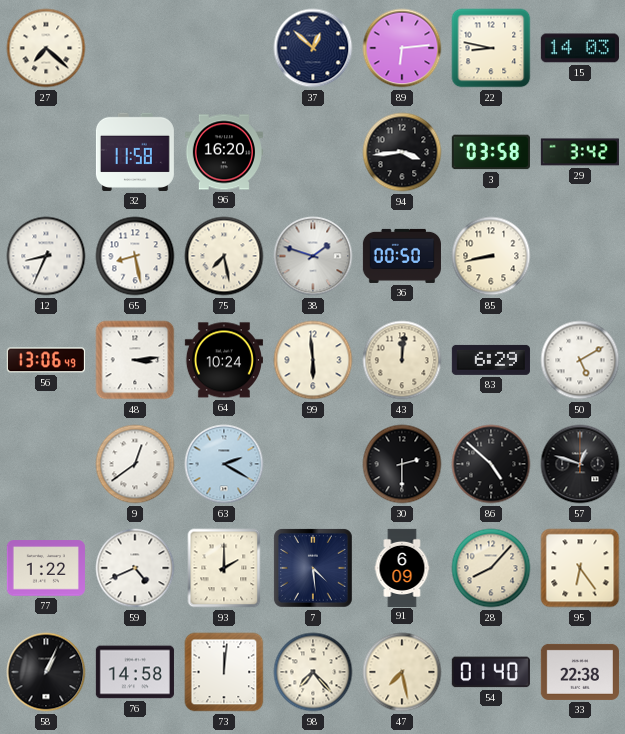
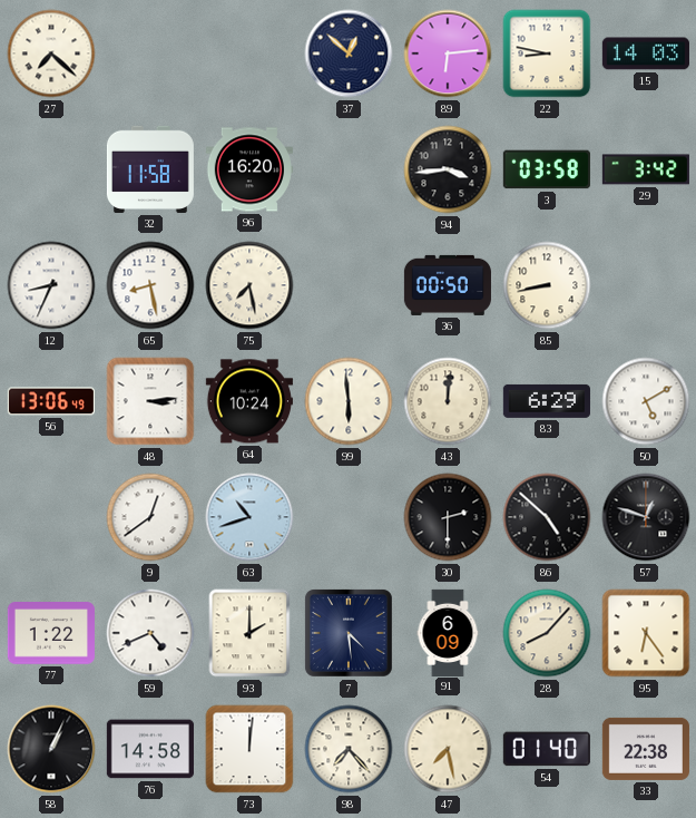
38: 1:48 -> none
63: 2:20 -> 10:42
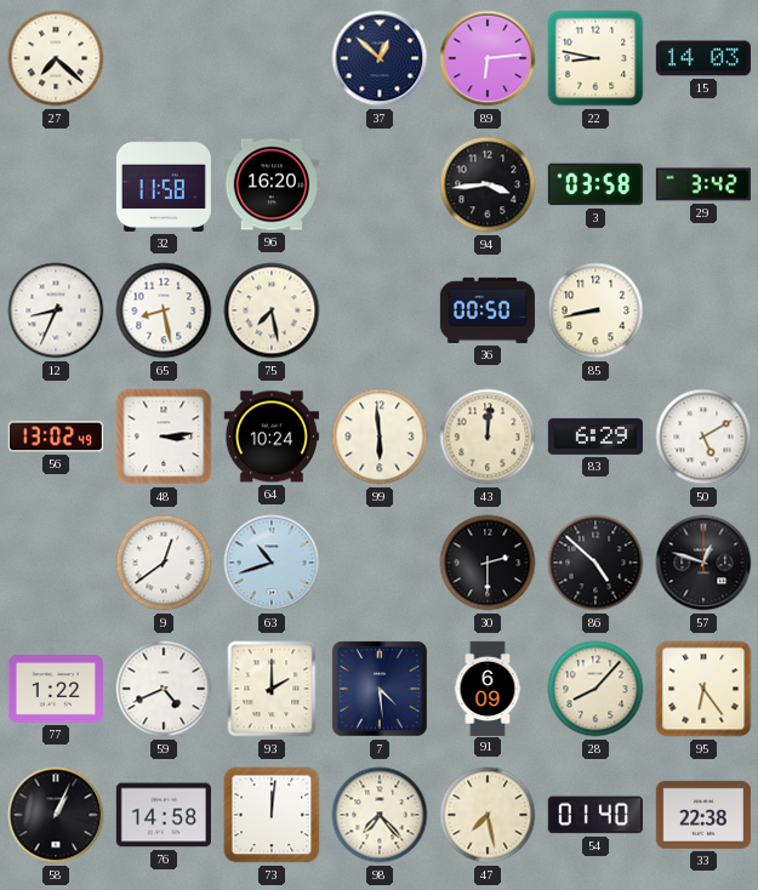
56: 13:06 -> 13:02
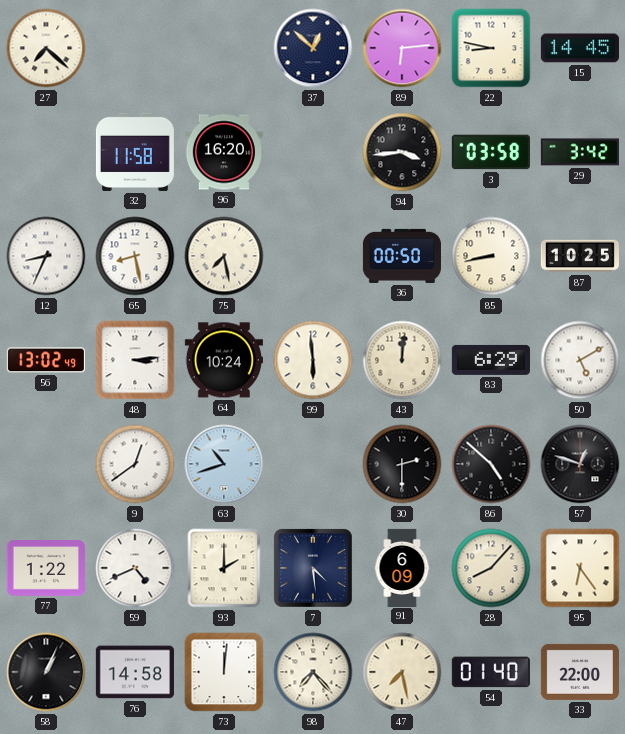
15: 14:03 -> 14:45
87: none -> 10:25
33: 22:38 -> 22:00
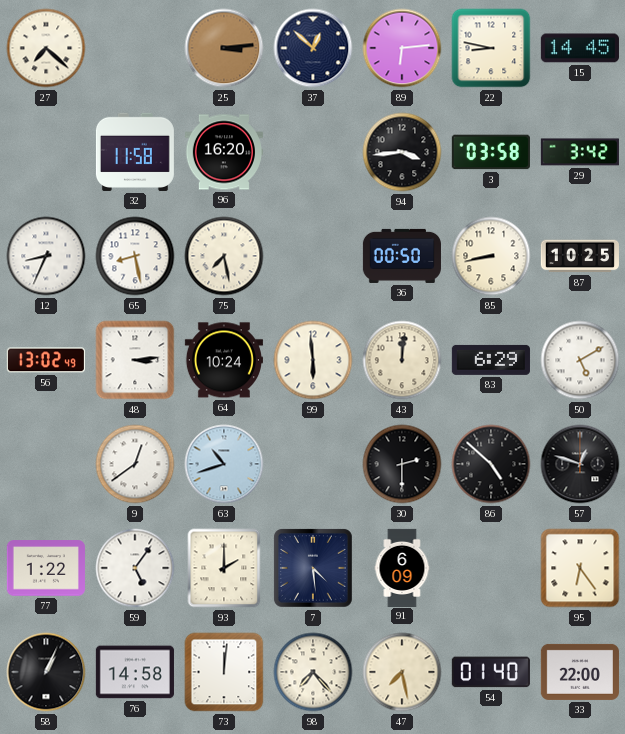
25: none -> 3:14
59: 4:41 -> 5:06
28: 8:07 -> none
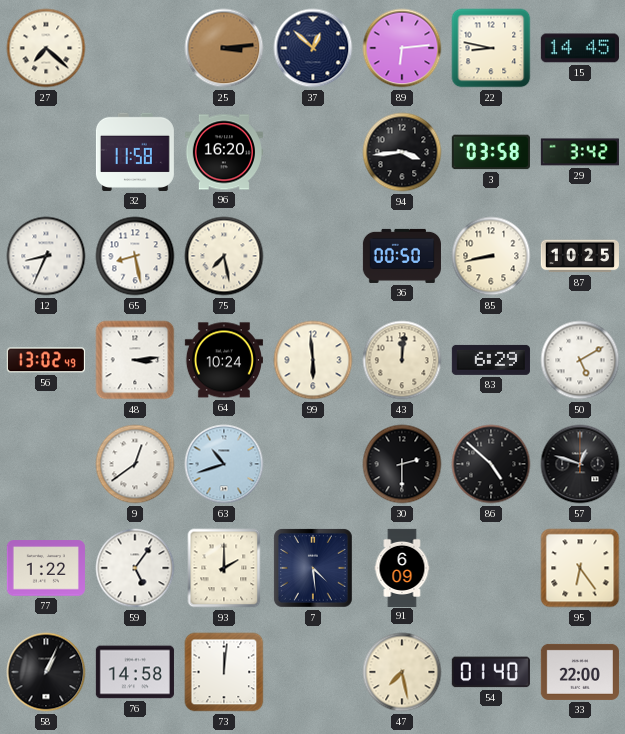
98: 7:23 -> none
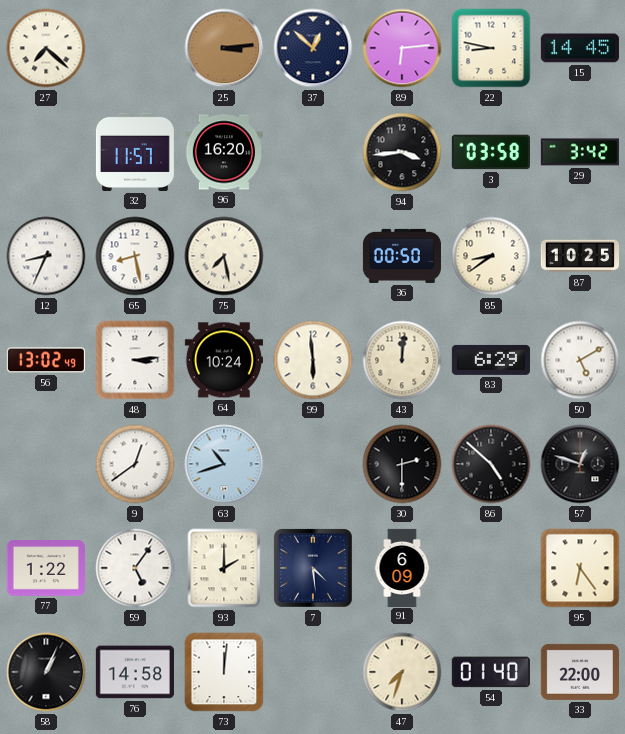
32: 11:58 -> 11:57
85: 8:43 -> 8:39
47: 7:28 -> 7:33
